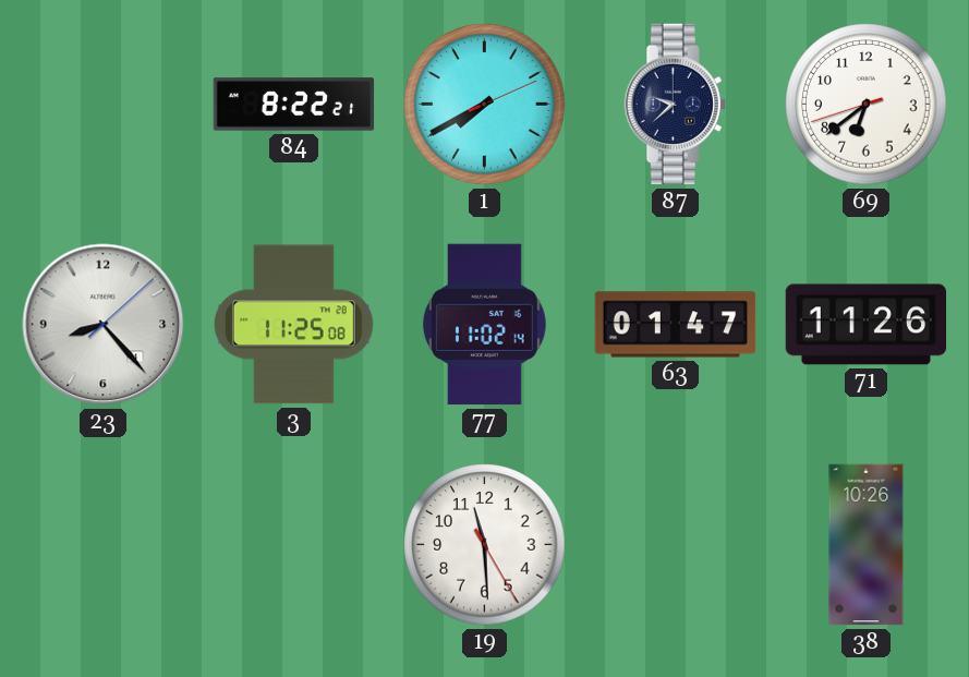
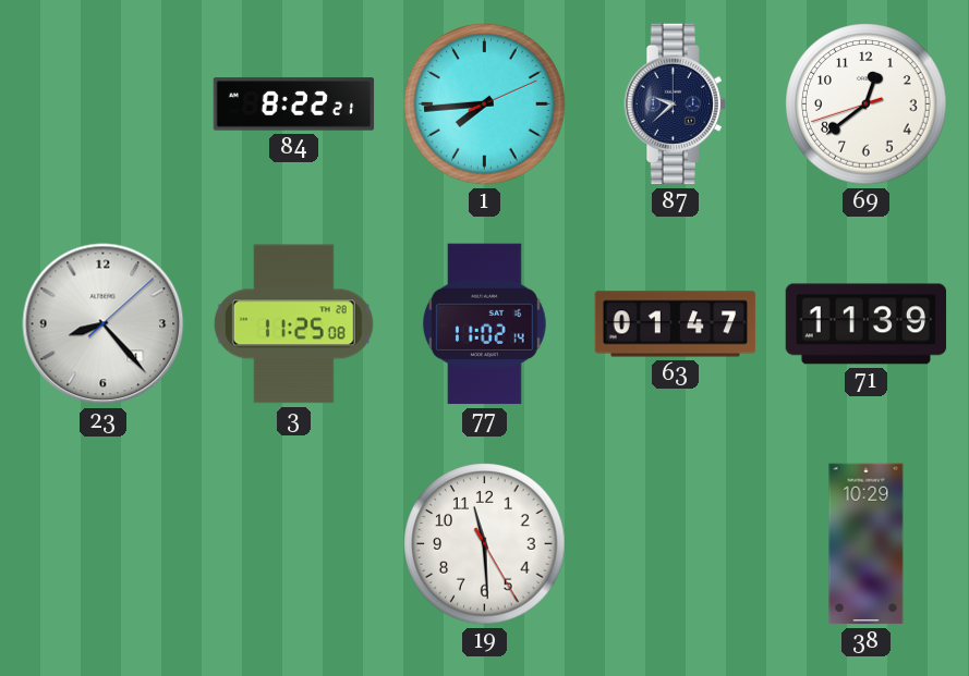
1: 7:40 -> 7:44
69: 6:38 -> 12:38
71: 11:26 -> 11:39
38: 10:26 -> 10:29
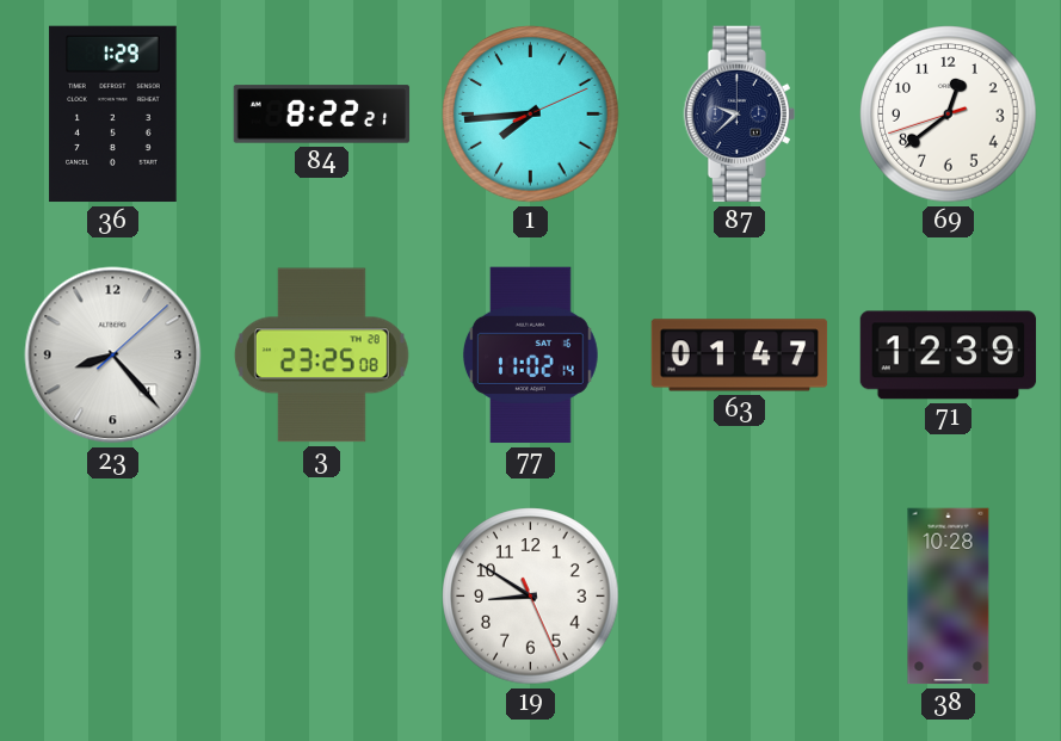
36: none -> 1:29
3: 11:25 -> 23:25
71: 11:39 -> 12:39
19: 11:29 -> 8:50
38: 10:29 -> 10:28
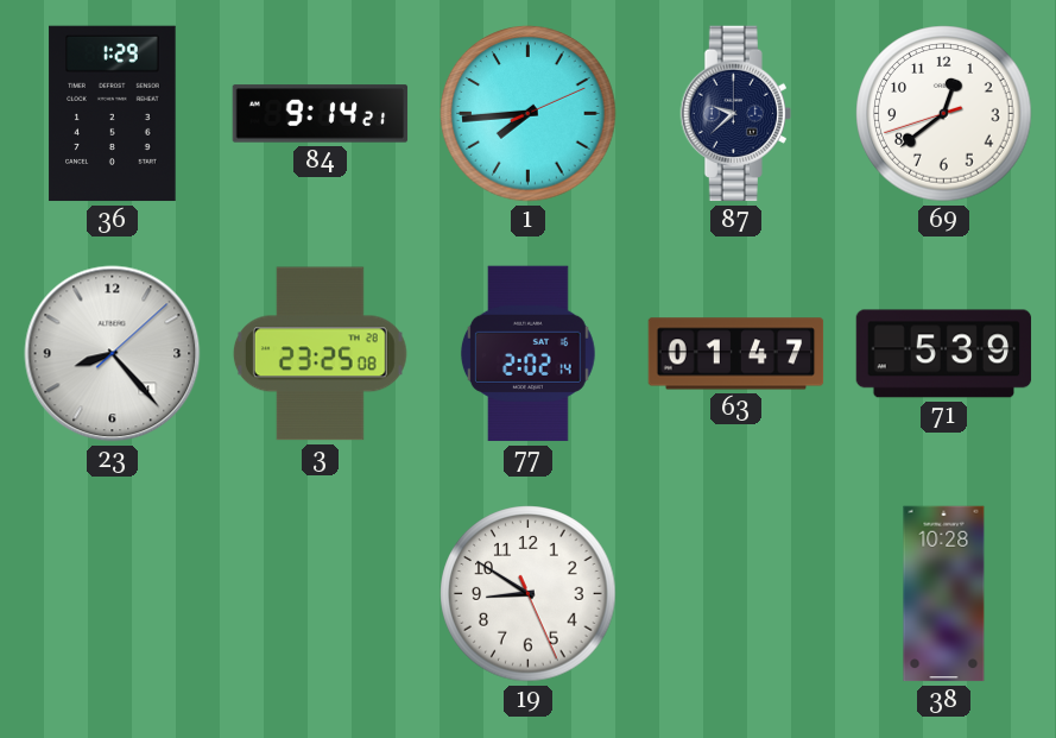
84: 8:22 -> 9:14
77: 11:02 -> 2:02
71: 12:39 -> 5:39
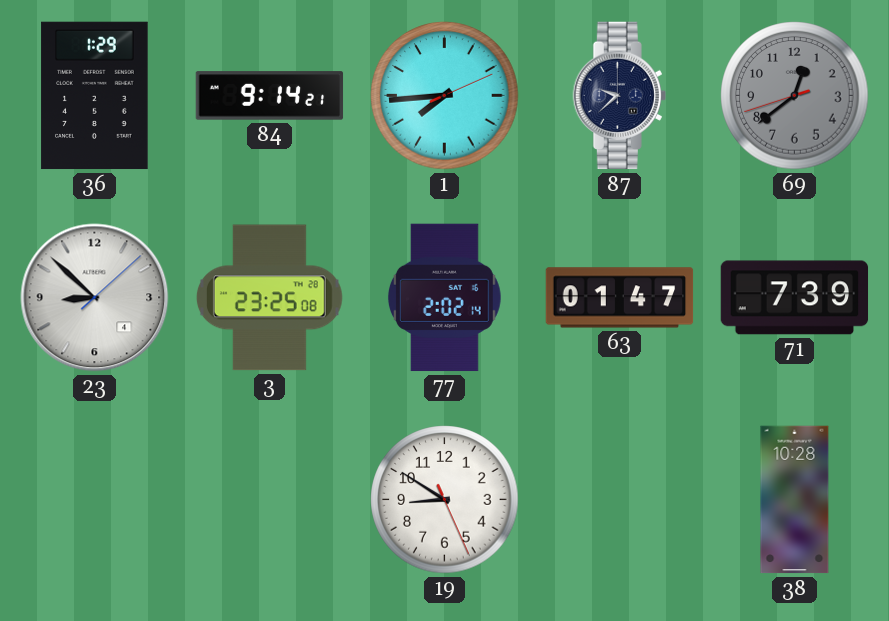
69 dial: white -> grey
23: 8:23 -> 8:52
71: 5:39 -> 7:39
